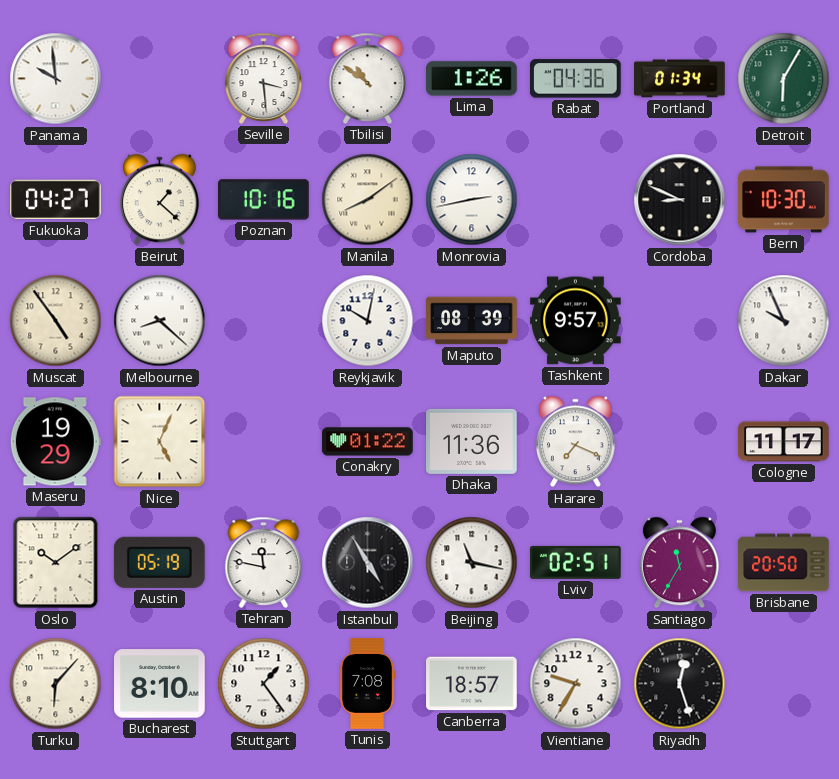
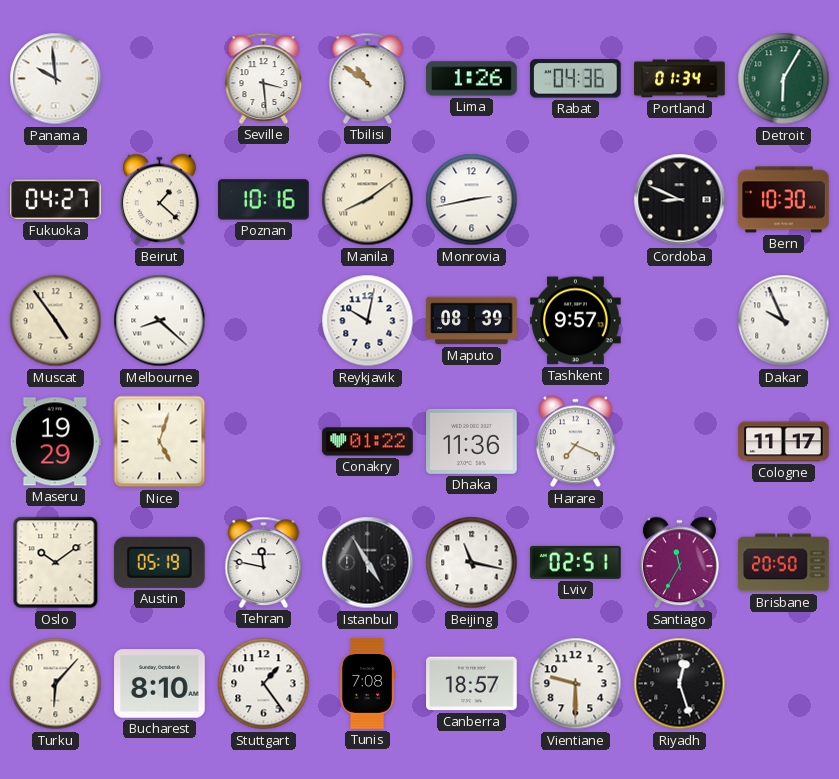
Nice: 5:04 -> 5:03
Vientiane: 9:35 -> 9:30
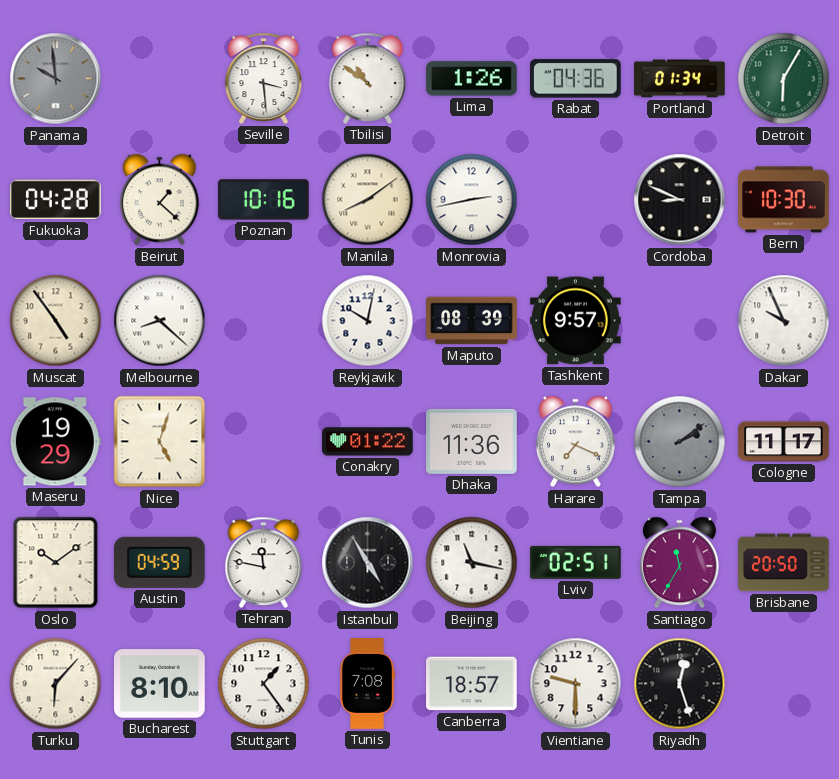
Panama dial: white -> grey
Fukuoka: 04:27 -> 04:28
Tampa: none -> 2:09
Austin: 05:19 -> 04:59
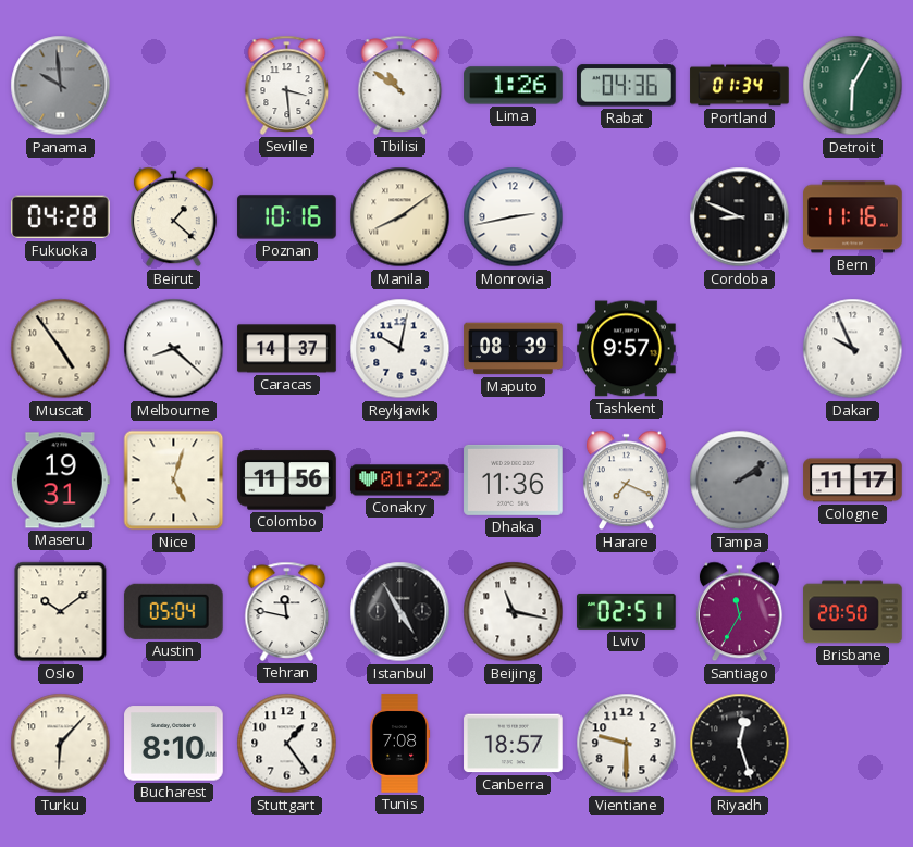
Bern: 10:30 -> 11:16
Caracas: none -> 14:37
Maseru: 19:29 -> 19:31
Colombo: none -> 11:56
Austin: 04:59 -> 05:04
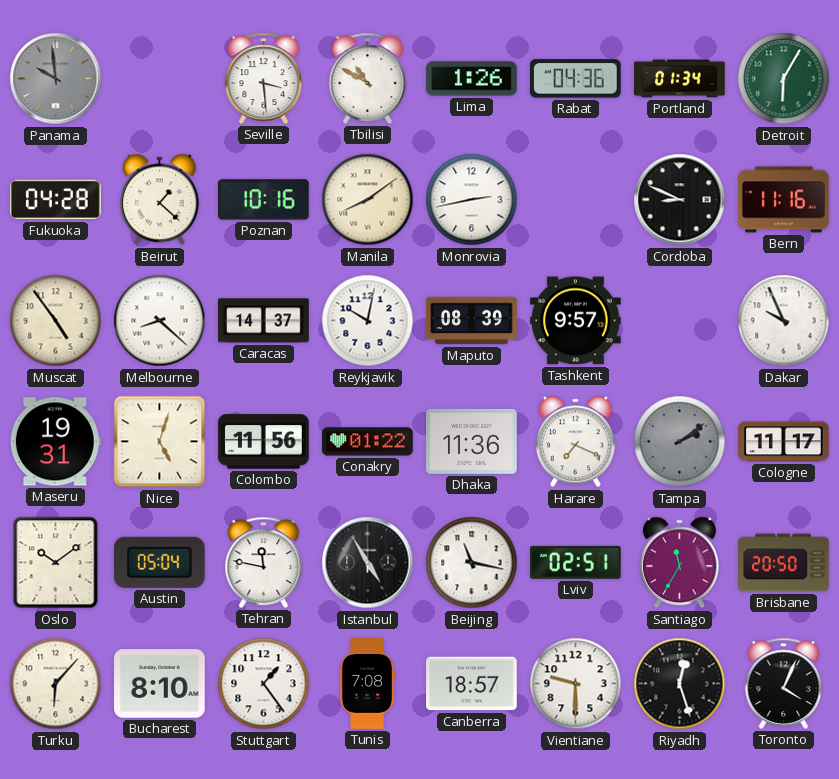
Tbilisi: 10:51 -> 10:50
Toronto: none -> 4:04
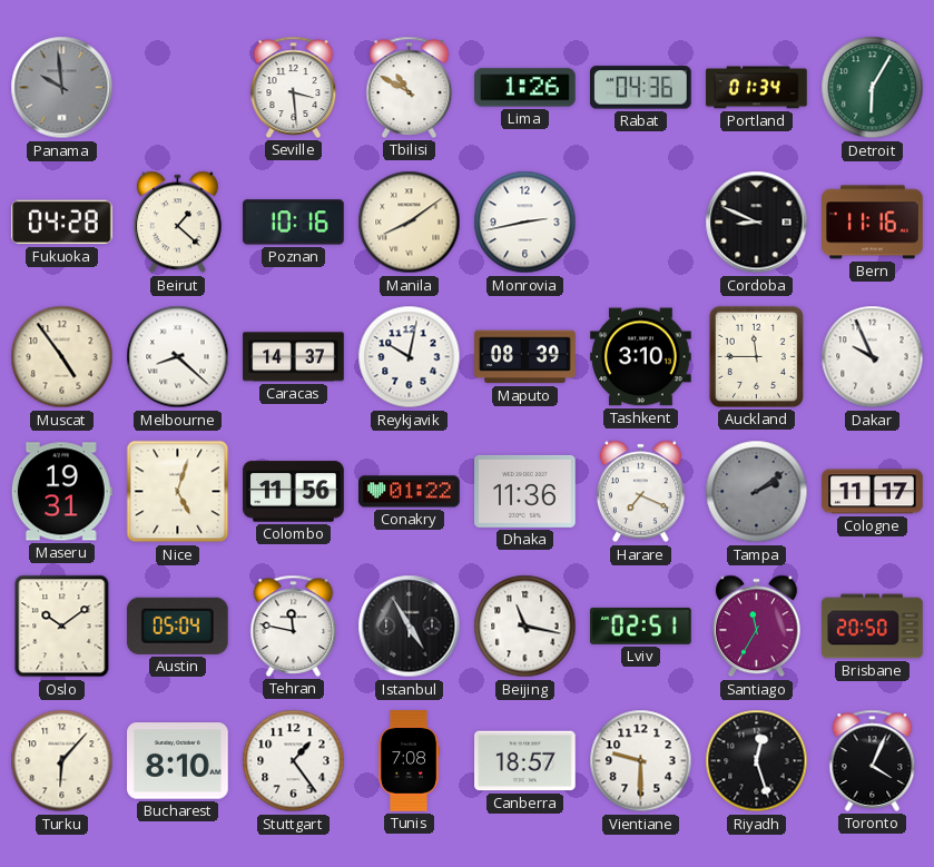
Tashkent: 9:57 -> 3:10
Auckland: none -> 11:45
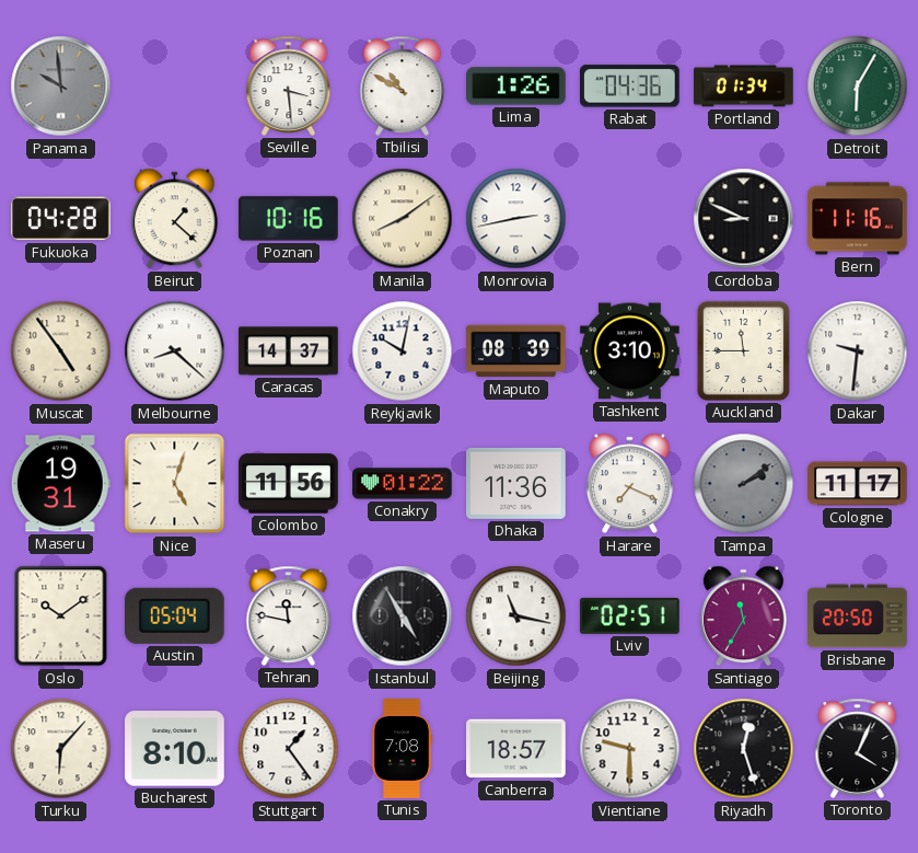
Dakar: 9:56 -> 9:31
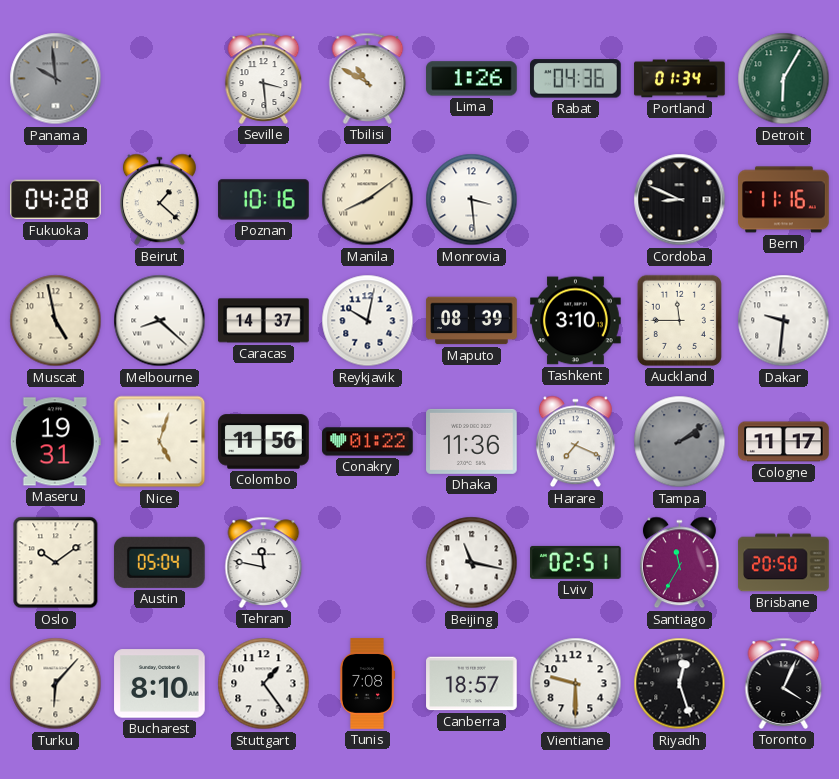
Monrovia: 2:43 -> 3:29
Muscat: 4:54 -> 4:58
Istanbul: 4:55 -> none
